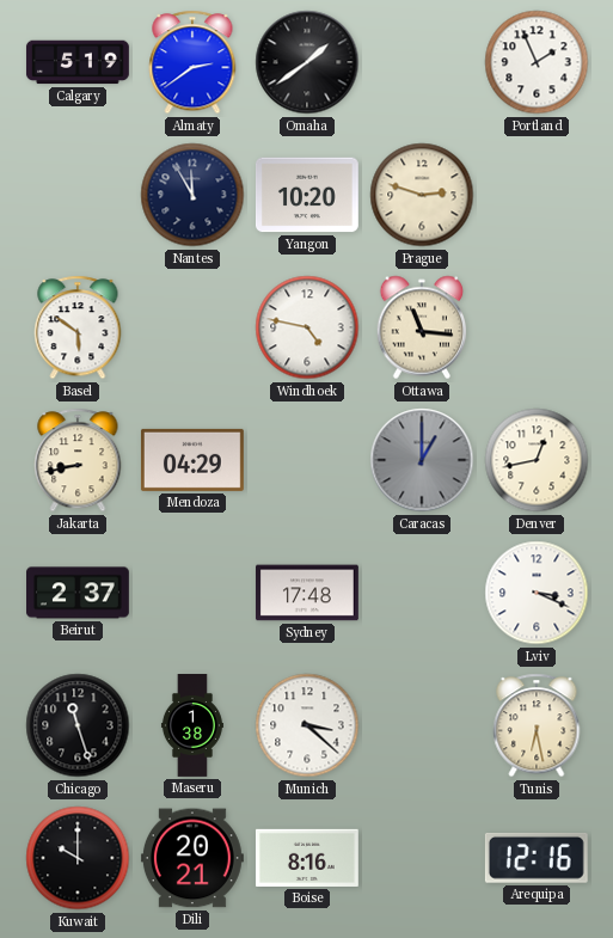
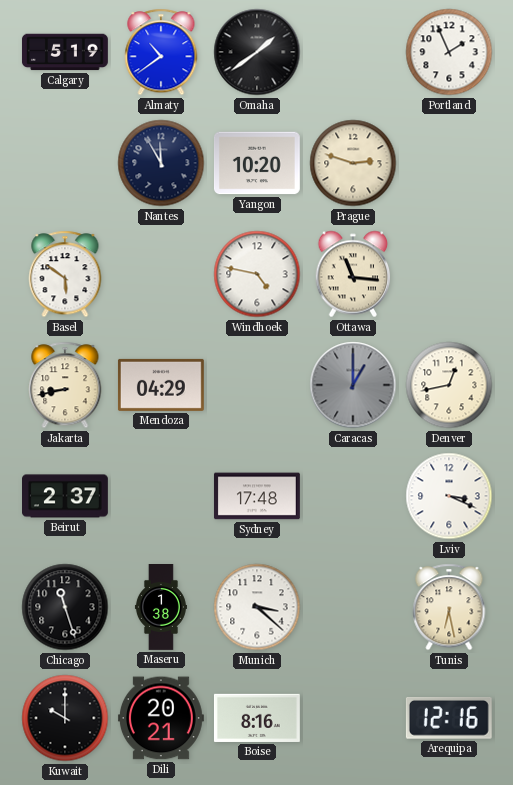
Almaty: 2:39 -> 10:39
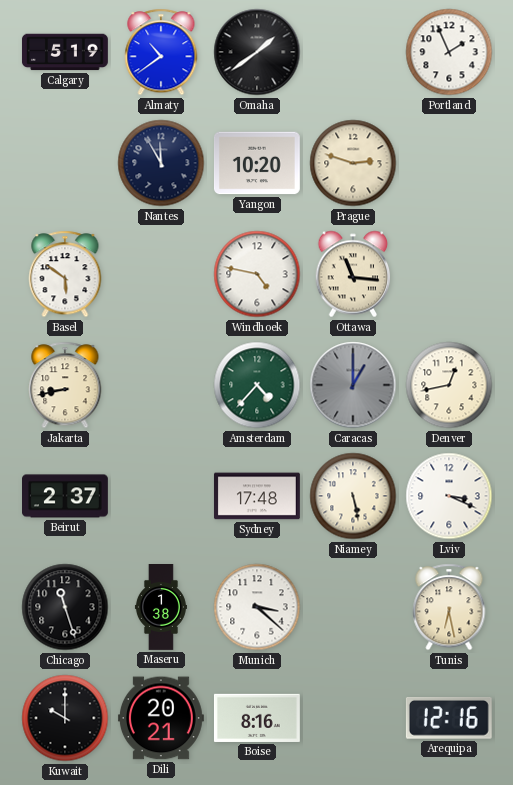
Mendoza: 04:29 -> none
Amsterdam: none -> 4:37
Niamey: none -> 5:28
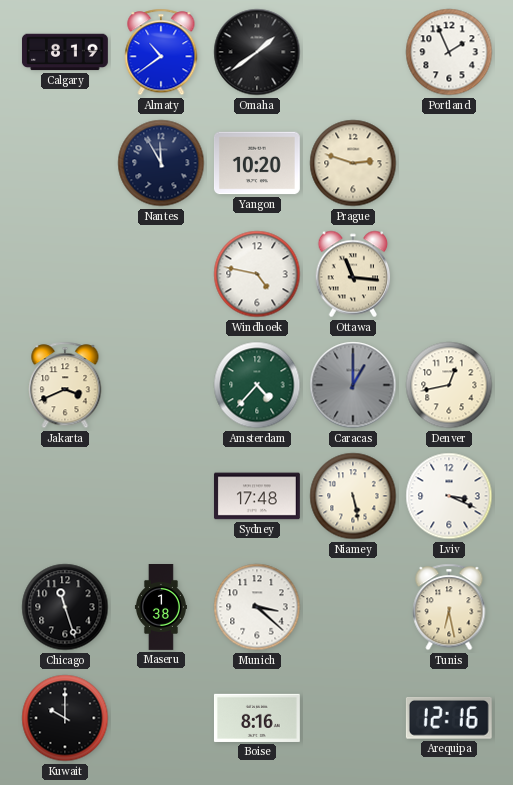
Calgary: 5:19 -> 8:19
Basel: 5:51 -> none
Jakarta: 8:43 -> 3:41
Beirut: 2:37 -> none
Dili: 20:21 -> none
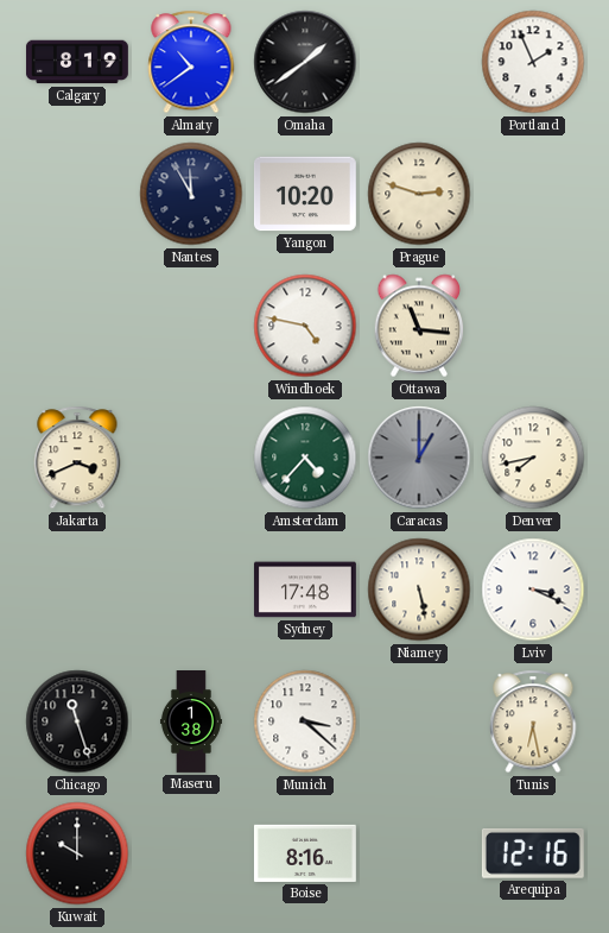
Denver: 12:43 -> 7:43
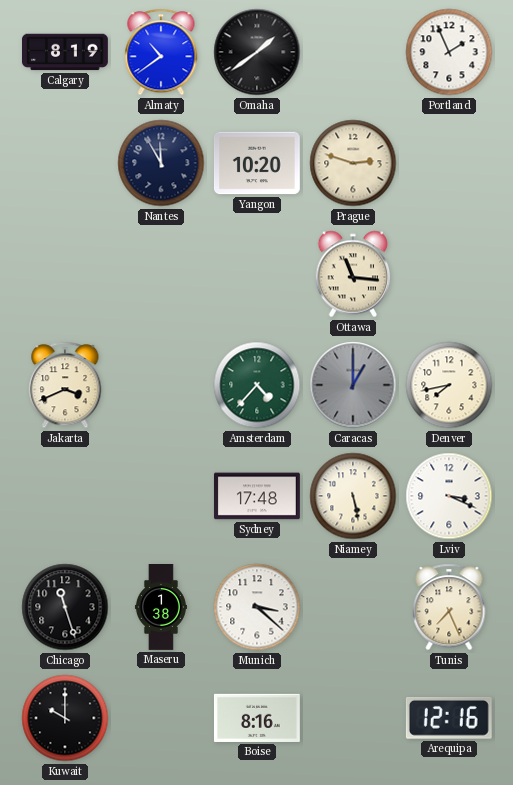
Windhoek: 4:47 -> none
Tunis: 6:28 -> 7:26
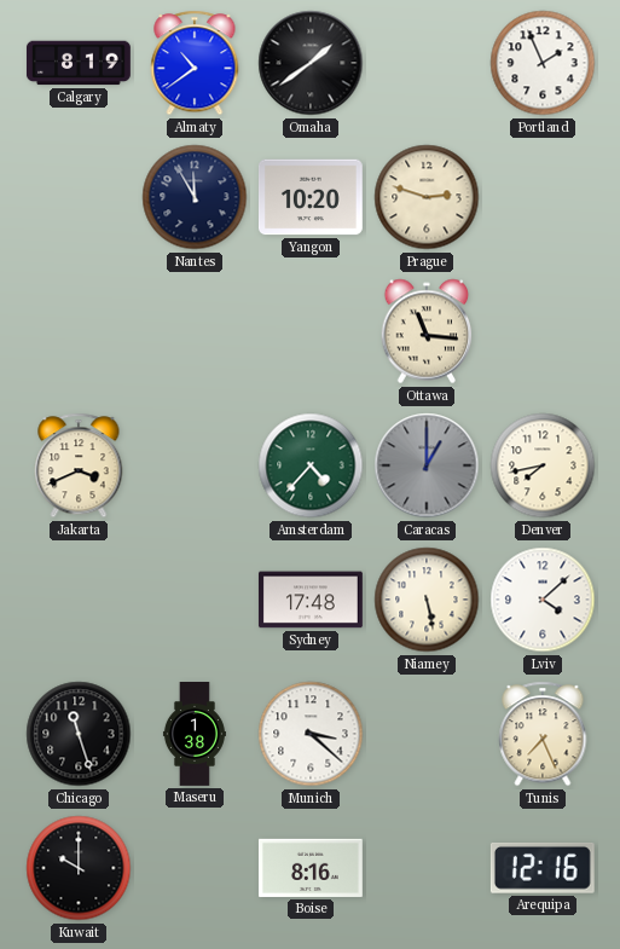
Lviv: 3:19 -> 4:08
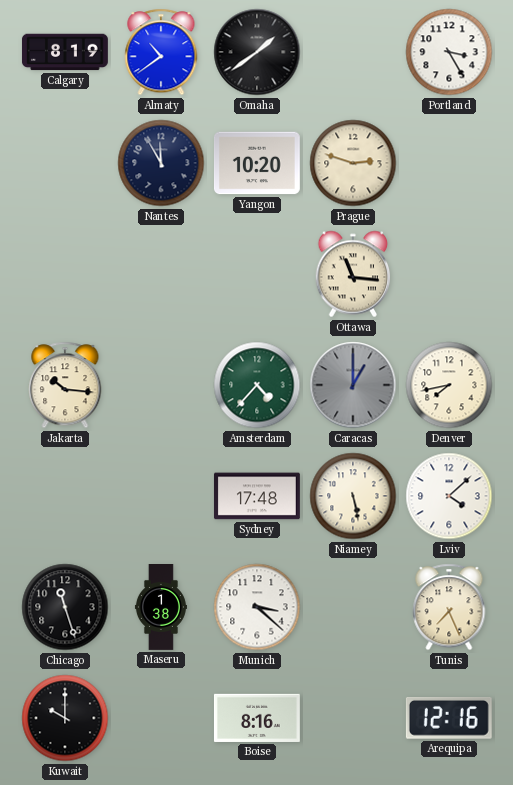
Portland: 1:56 -> 3:25
Jakarta: 3:41 -> 10:16
